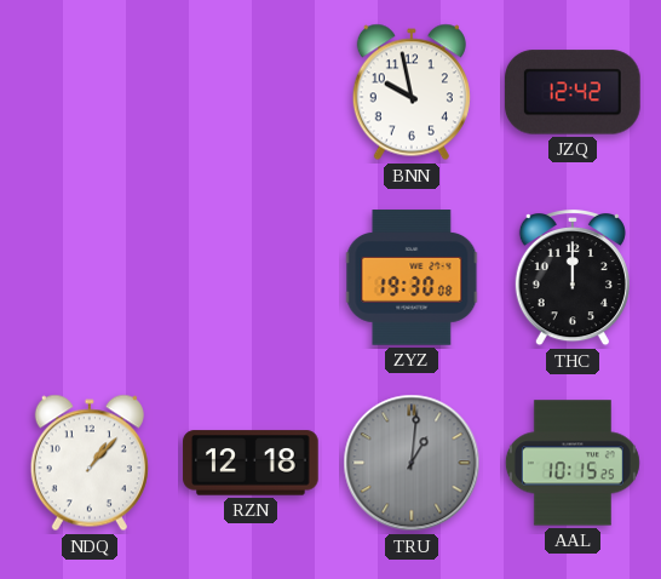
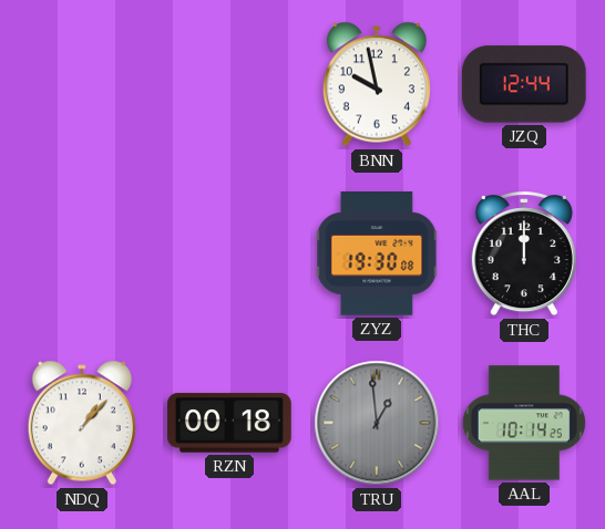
JZQ: 12:42 -> 12:44
RZN: 12:18 -> 00:18
TRU: 1:01 -> 12:59
AAL: 10:15 -> 10:14
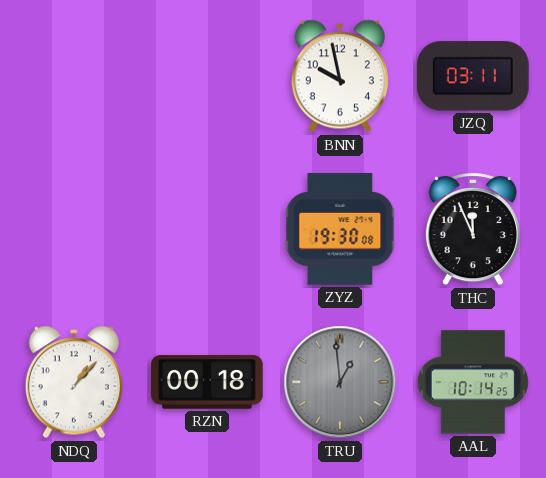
JZQ: 12:44 -> 03:11
THC: 12:00 -> 11:56
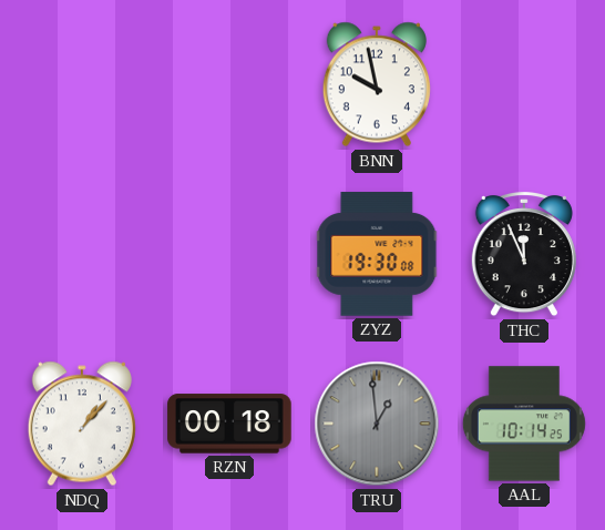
JZQ: 03:11 -> none
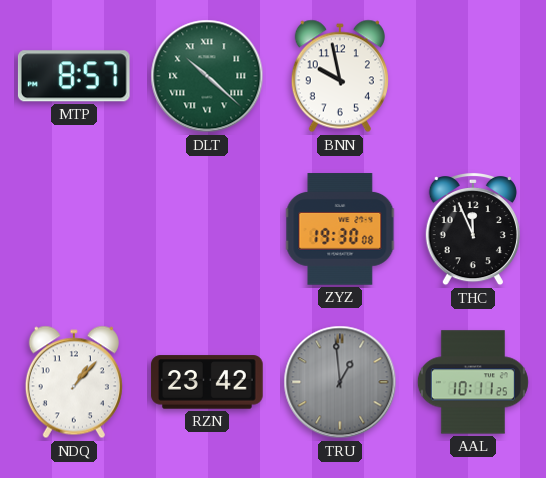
MTP: none -> 8:57
DLT: none -> 10:22
RZN: 00:18 -> 23:42
AAL: 10:14 -> 10:11
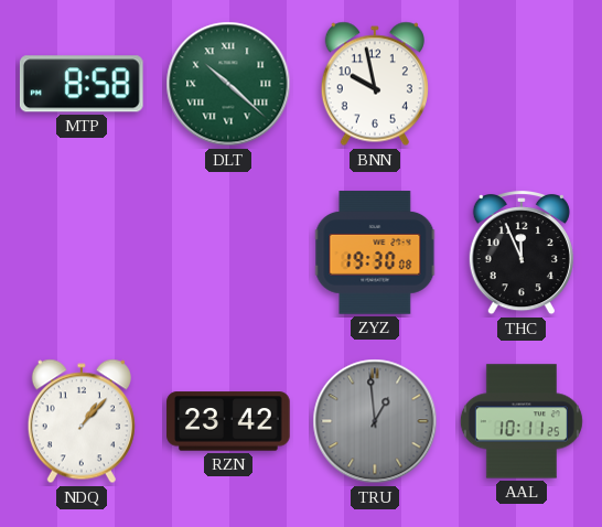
MTP: 8:57 -> 8:58
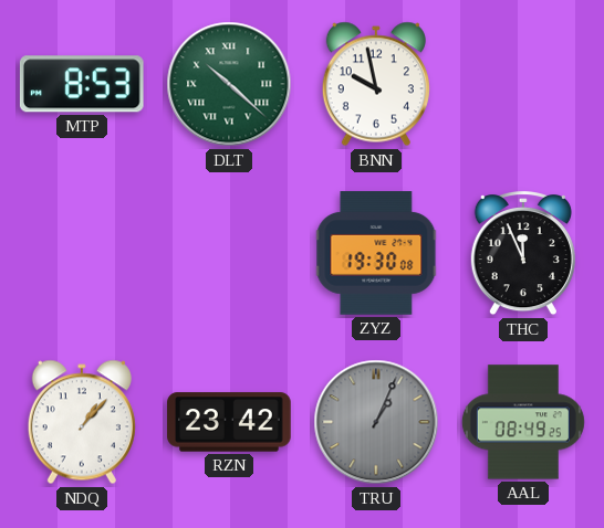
MTP: 8:58 -> 8:53
TRU: 12:59 -> 1:04
AAL: 10:11 -> 08:49
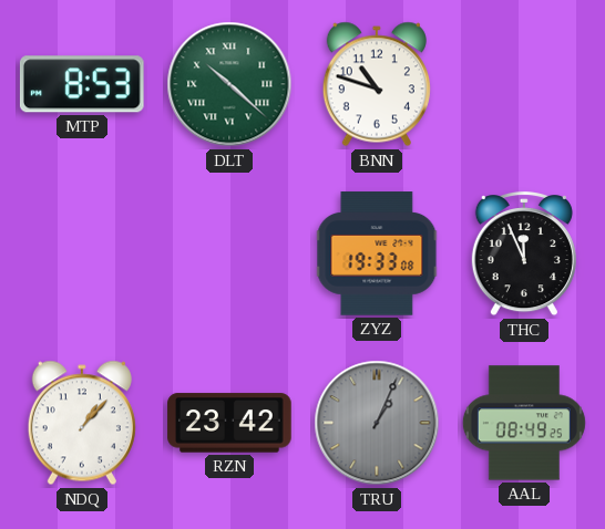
BNN: 9:58 -> 10:48
ZYZ: 19:30 -> 19:33
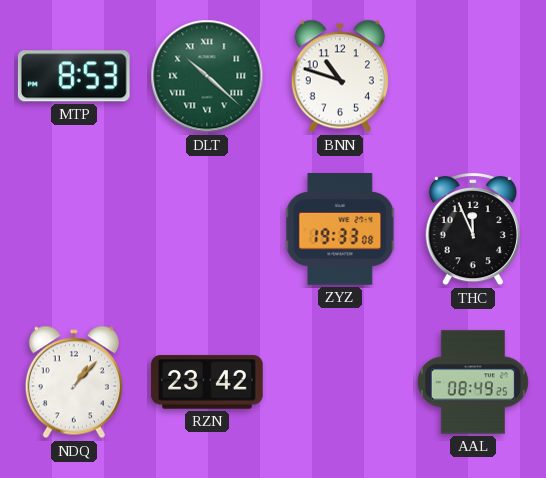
TRU: 1:04 -> none
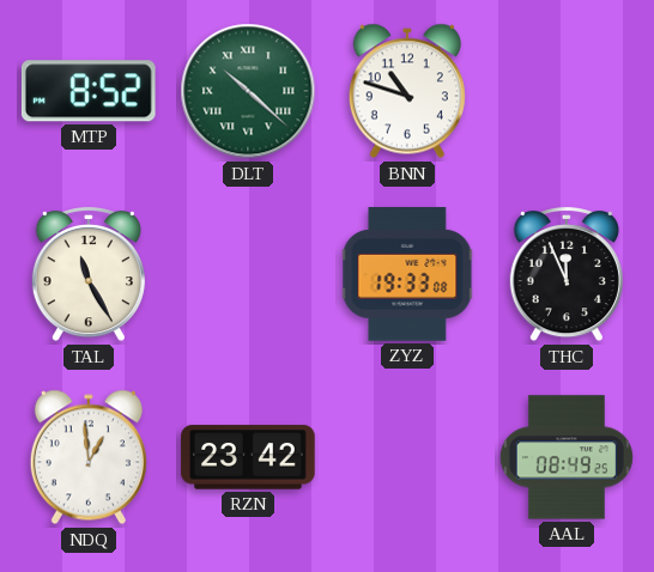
MTP: 8:53 -> 8:52
TAL: none -> 11:25
NDQ: 1:07 -> 12:59
